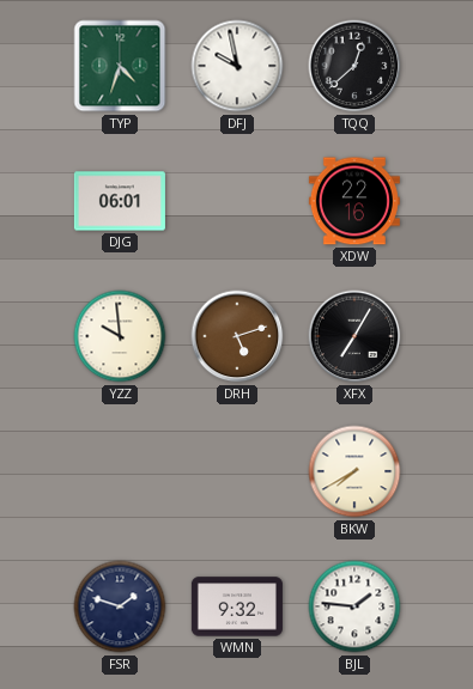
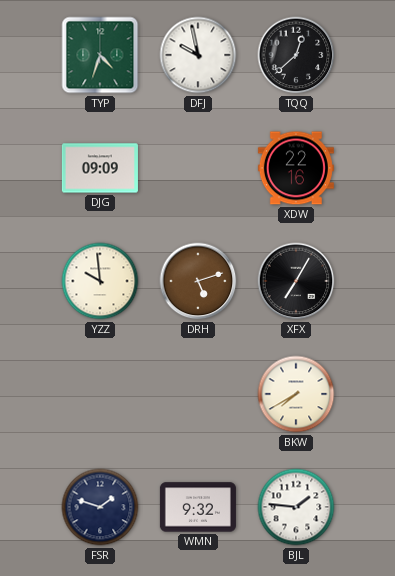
DJG: 06:01 -> 09:09
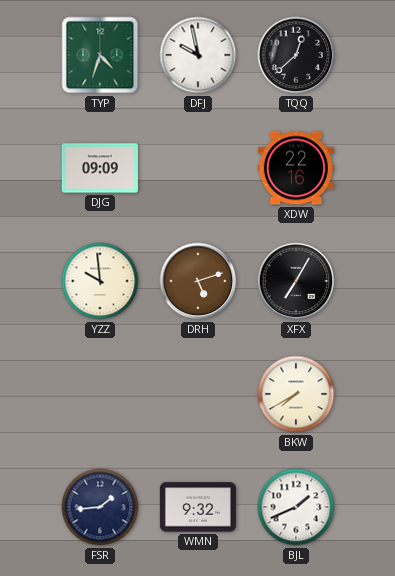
FSR: 1:48 -> 1:44
BJL: 1:46 -> 1:41
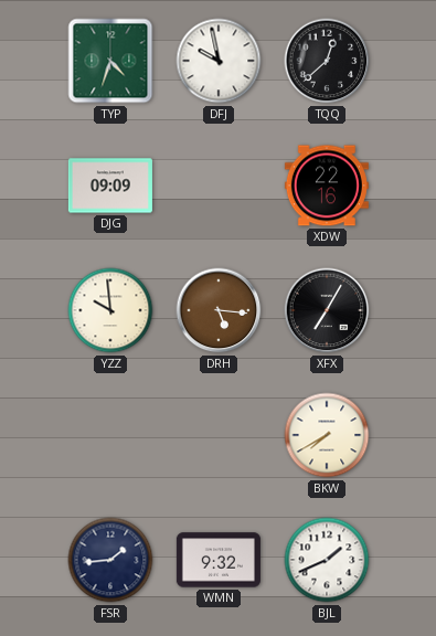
DRH: 5:12 -> 5:16
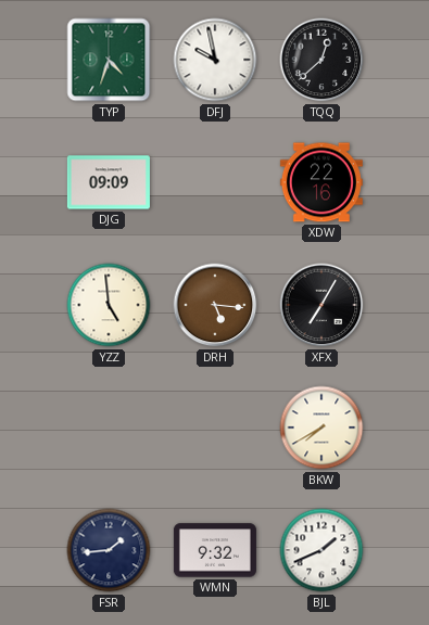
YZZ: 9:59 -> 4:59
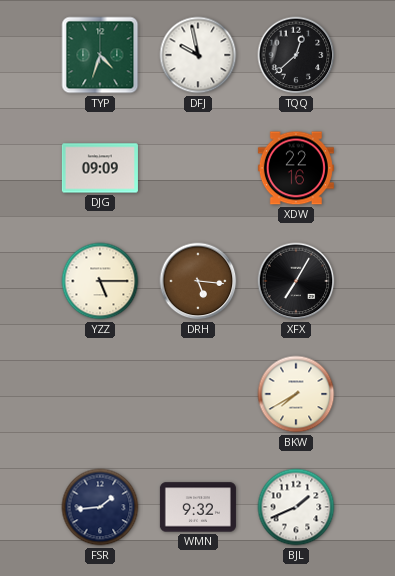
YZZ: 4:59 -> 5:15
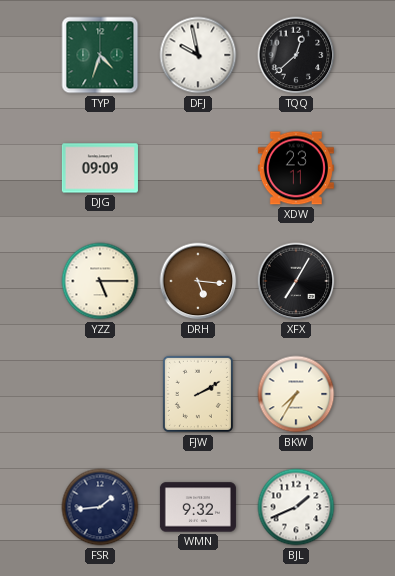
XDW: 22:16 -> 23:11
FJW: none -> 2:10
BKW: 7:40 -> 7:35
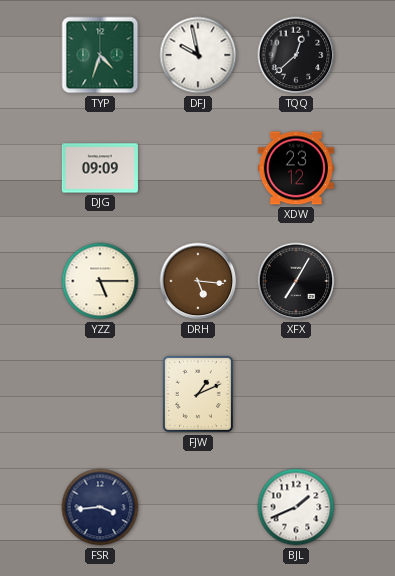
XDW: 23:11 -> 23:12
FJW: 2:10 -> 1:11
BKW: 7:35 -> none
FSR: 1:44 -> 3:44
WMN: 9:32 -> none
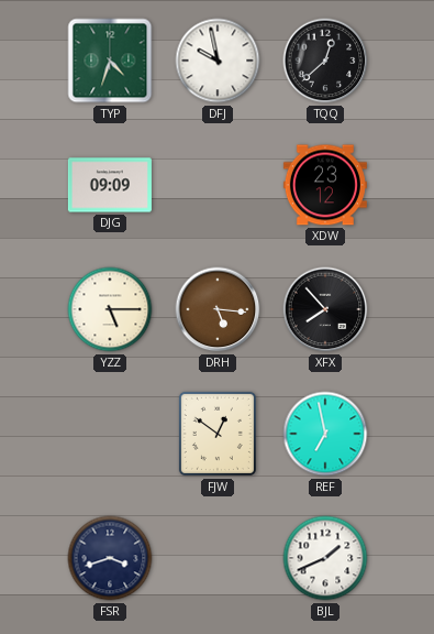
XFX: 7:05 -> 7:53
FJW: 1:11 -> 12:51
REF: none -> 6:58
FSR: 3:44 -> 3:42
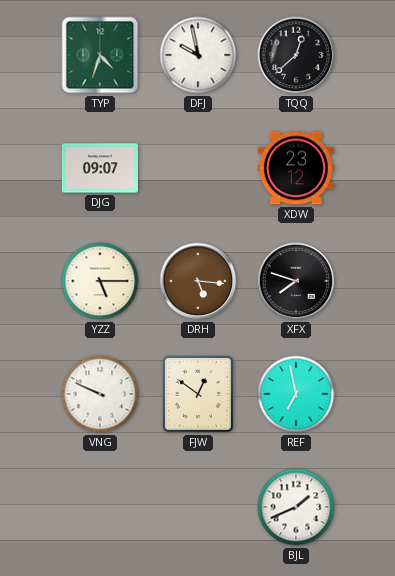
DJG: 09:09 -> 09:07
XFX: 7:53 -> 7:48
VNG: none -> 9:49
FSR: 3:42 -> none
